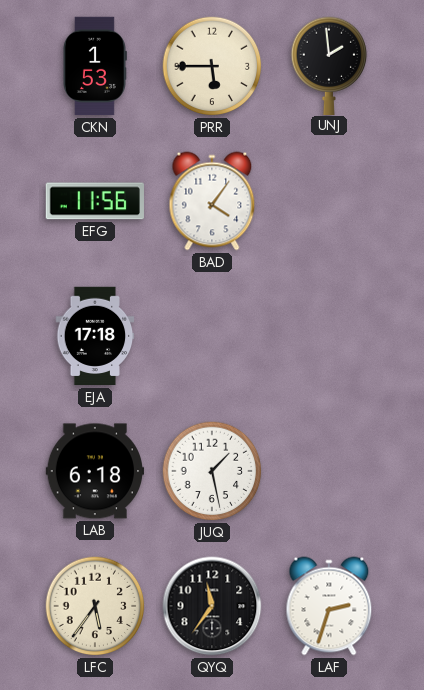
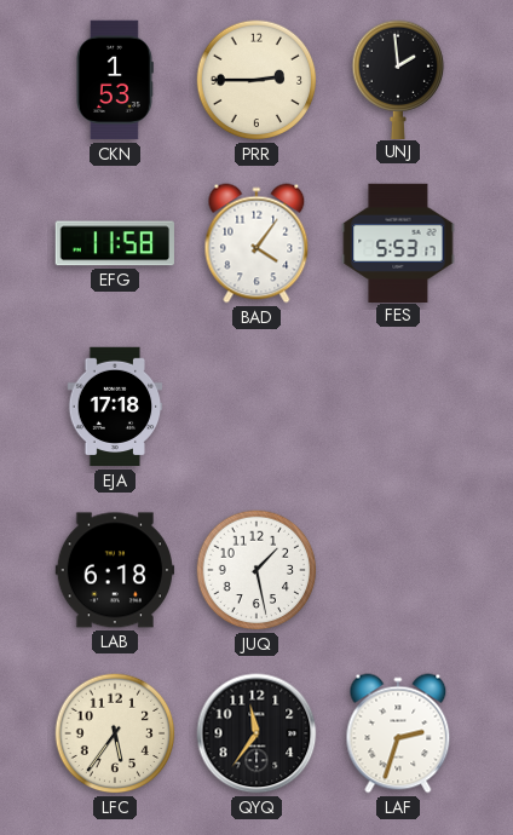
PRR: 5:45 -> 2:45
EFG: 11:56 -> 11:58
FES: none -> 5:53
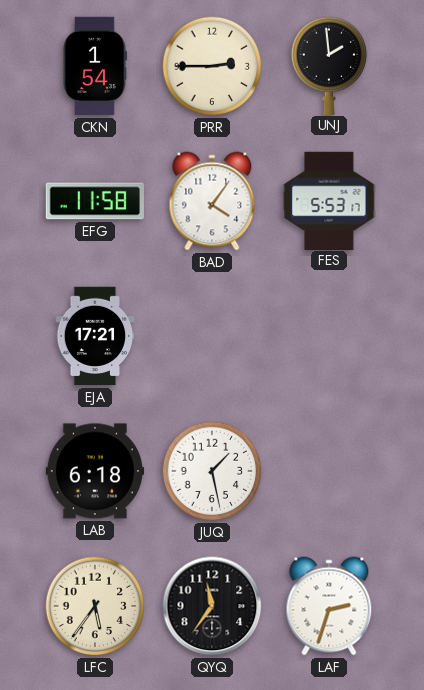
CKN: 1:53 -> 1:54
EJA: 17:18 -> 17:21
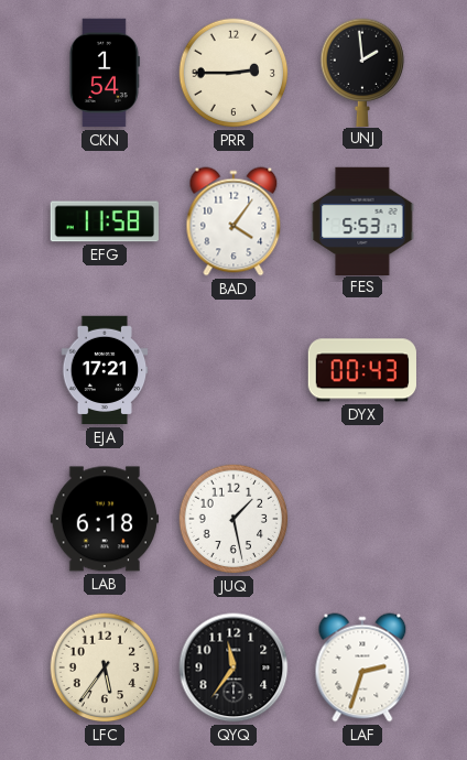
DYX: none -> 00:43
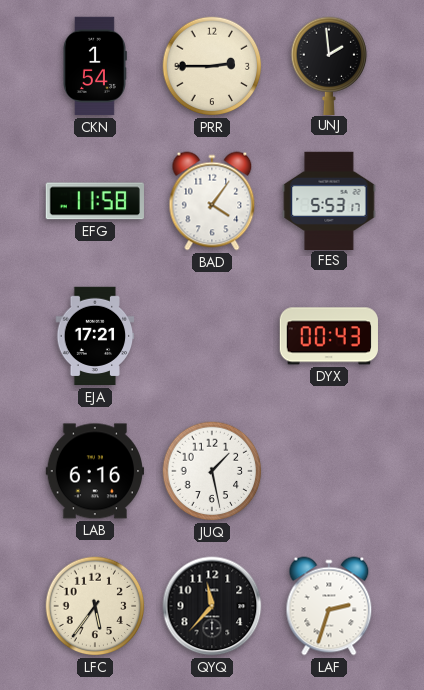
LAB: 6:18 -> 6:16
QYQ: 11:36 -> 11:37
